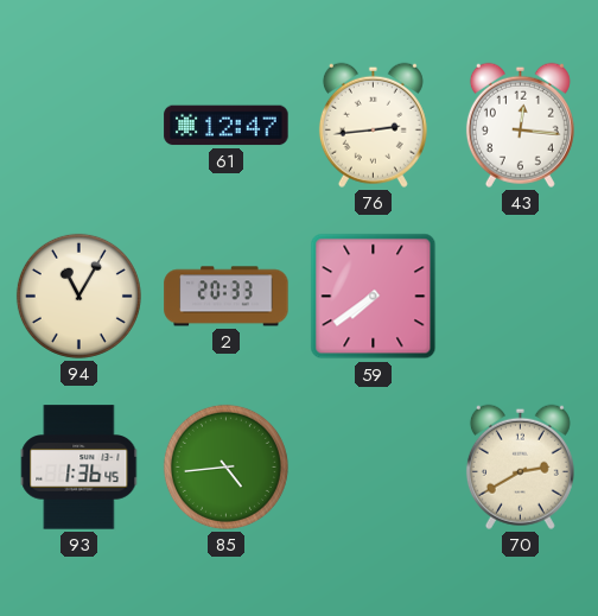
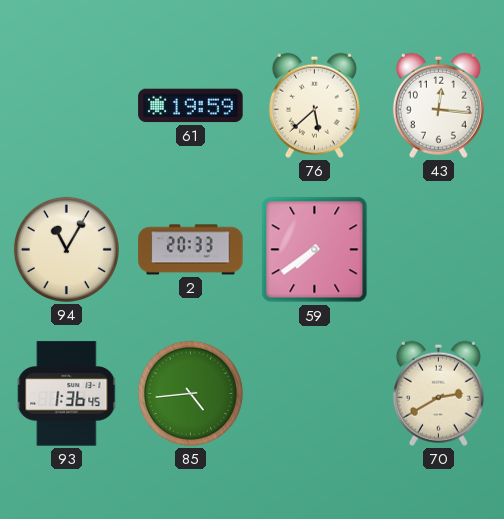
61: 12:47 -> 19:59
76: 2:44 -> 5:38
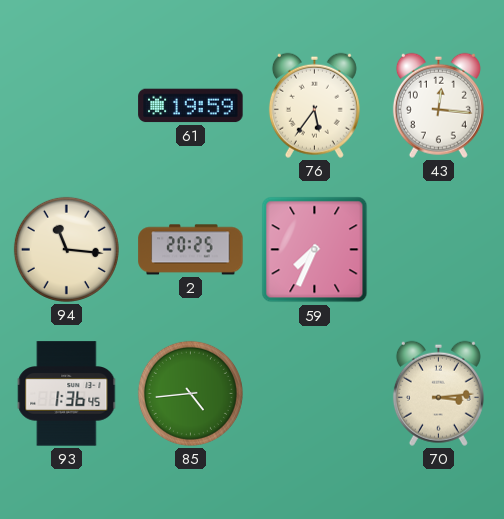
76: 5:38 -> 5:36
94: 11:05 -> 11:16
2: 20:33 -> 20:25
59: 7:39 -> 7:34
70: 2:40 -> 3:14
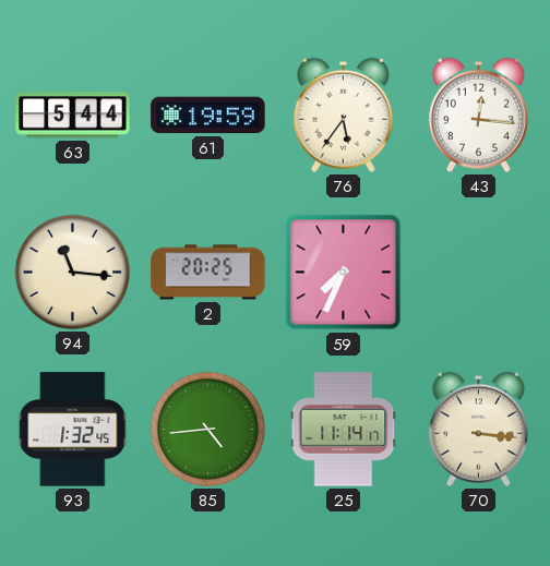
63: none -> 5:44
93: 1:36 -> 1:32
25: none -> 11:14
70: 3:14 -> 3:16
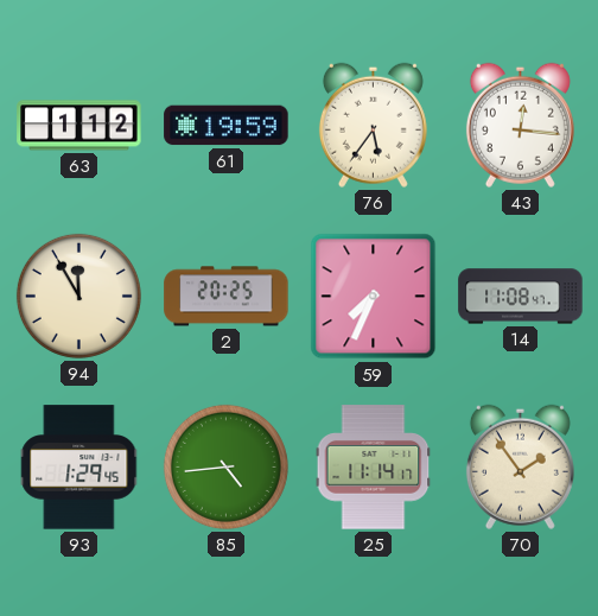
63: 5:44 -> 1:12
94: 11:16 -> 11:55
14: none -> 11:08
93: 1:32 -> 1:29
70: 3:16 -> 1:54
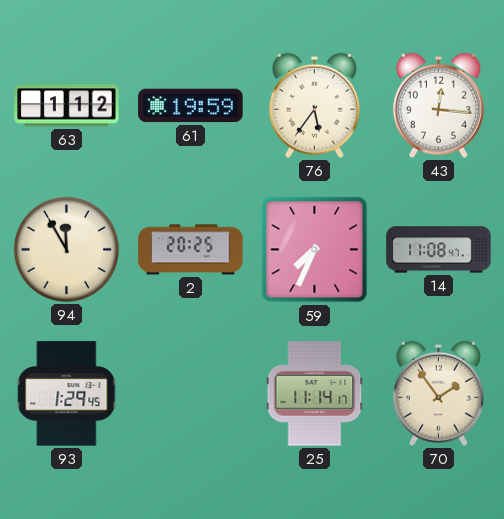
85: 4:44 -> none
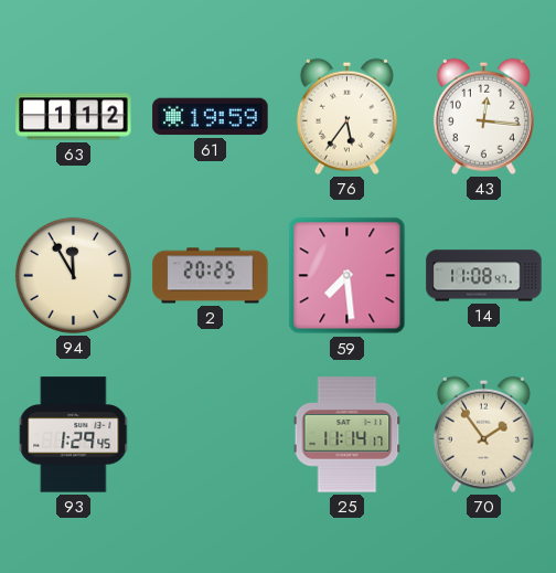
59: 7:34 -> 7:29
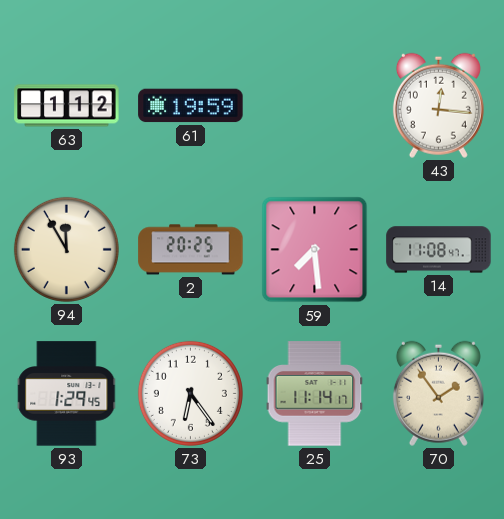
76: 5:36 -> none
73: none -> 6:24
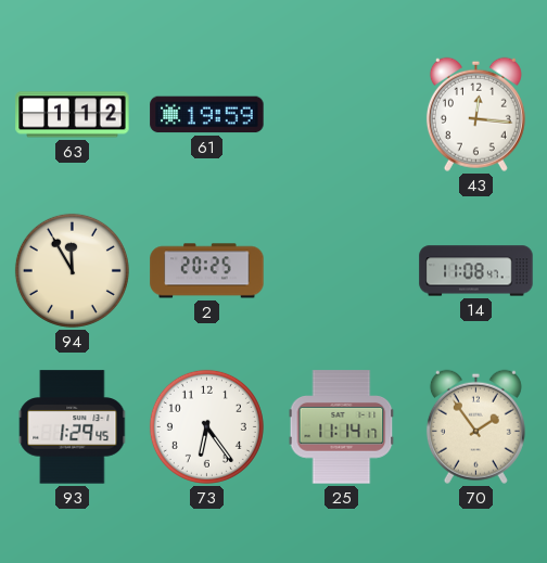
59: 7:29 -> none
